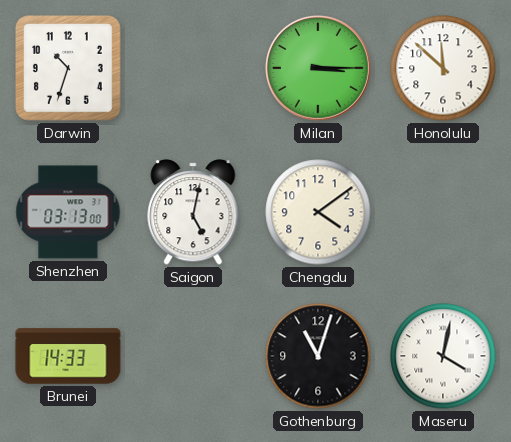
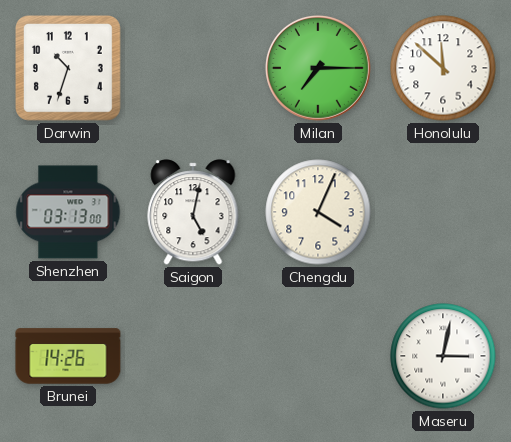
Milan: 3:15 -> 7:15
Chengdu: 4:09 -> 4:04
Brunei: 14:33 -> 14:26
Gothenburg: 11:03 -> none
Maseru: 4:02 -> 3:02
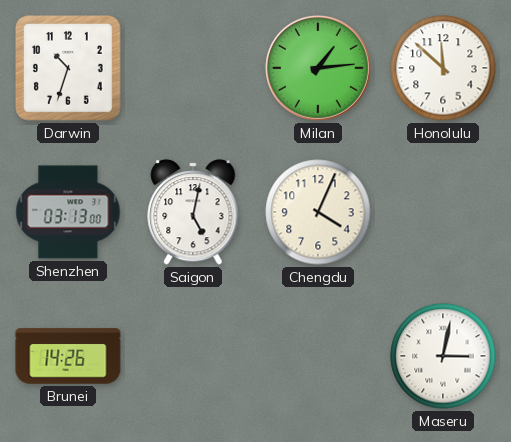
Milan: 7:15 -> 1:14
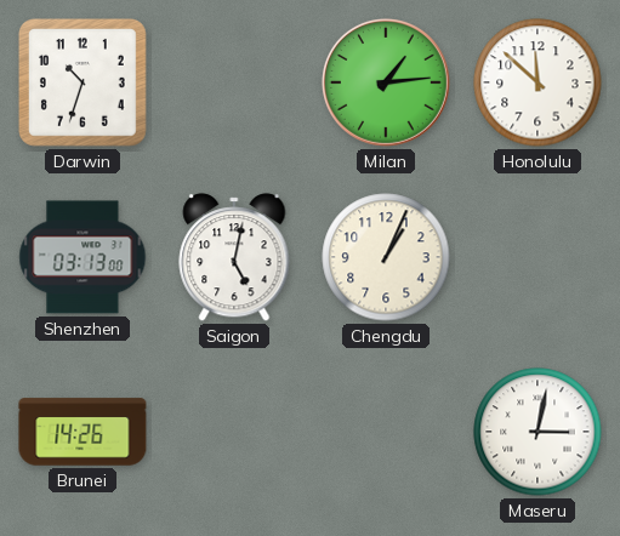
Chengdu: 4:04 -> 1:04
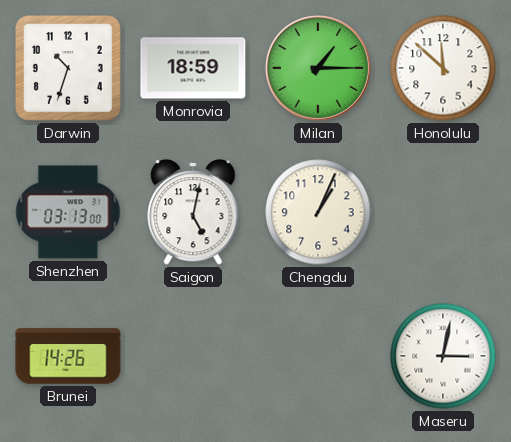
Monrovia: none -> 18:59
Milan: 1:14 -> 1:15
